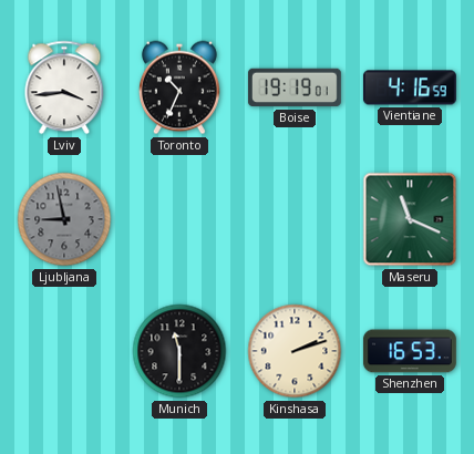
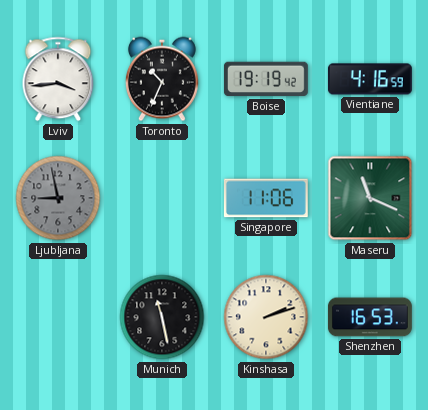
Boise: 19:19:01 -> 19:19:42
Singapore: none -> 11:06
Munich: 11:30 -> 11:28
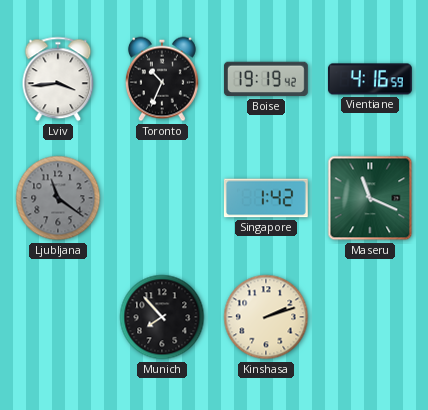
Ljubljana: 8:58 -> 11:21
Singapore: 11:06 -> 1:42
Munich: 11:28 -> 7:53
Shenzhen: 16:53 -> none
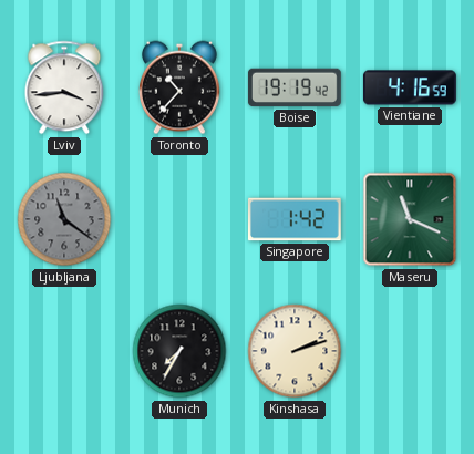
Toronto: 10:34 -> 10:37
Munich: 7:53 -> 7:35
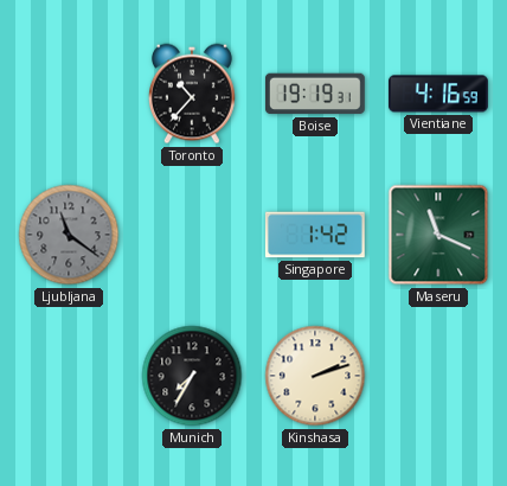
Lviv: 3:44 -> none
Boise: 19:19:42 -> 19:19:31
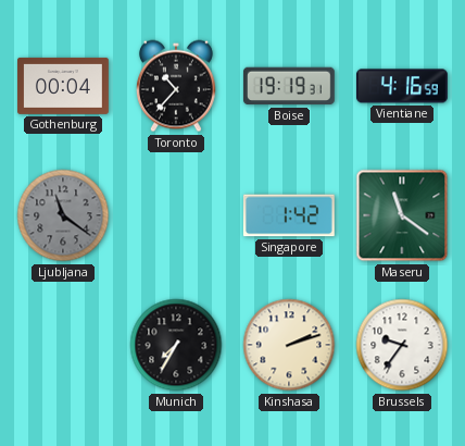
Gothenburg: none -> 00:04
Maseru: 11:19 -> 11:21
Brussels: none -> 9:36
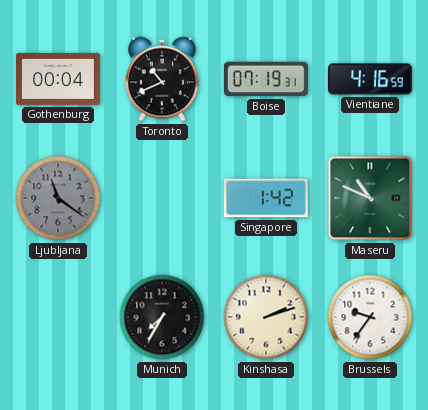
Toronto: 10:37 -> 10:41
Boise: 19:19 -> 07:19
Maseru: 11:21 -> 10:49
